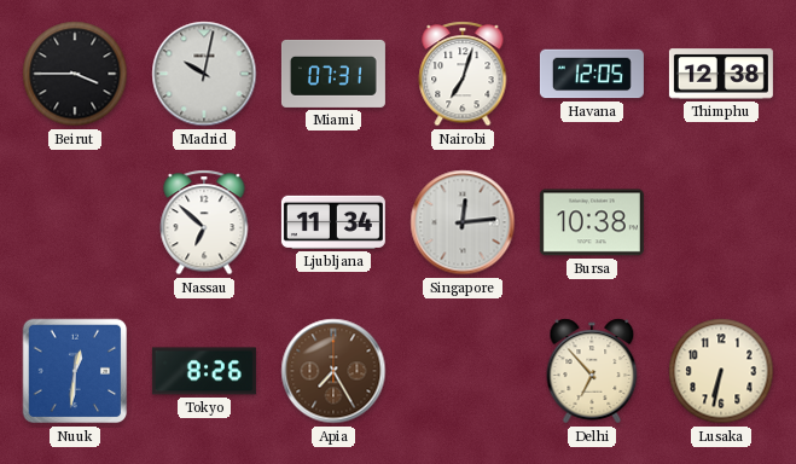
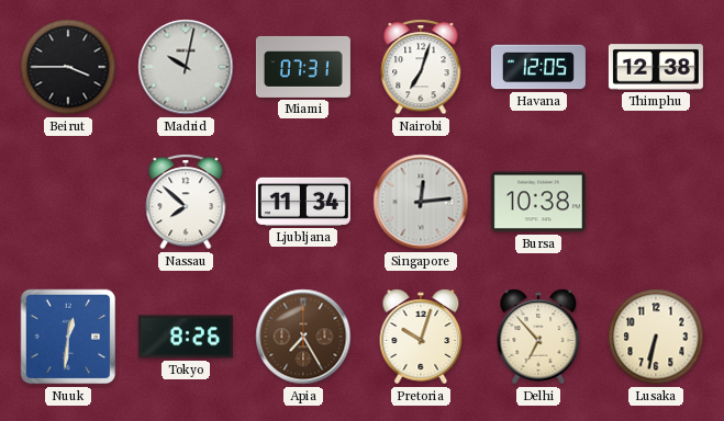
Nassau: 6:52 -> 7:52
Pretoria: none -> 10:03
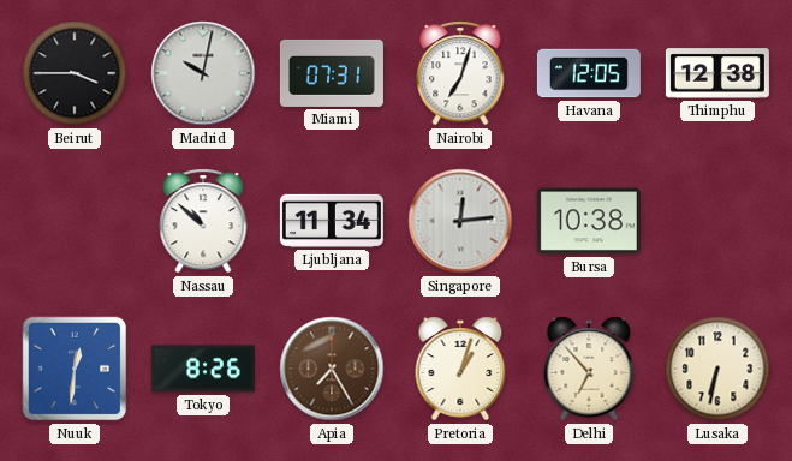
Nassau: 7:52 -> 10:52
Pretoria: 10:03 -> 1:03
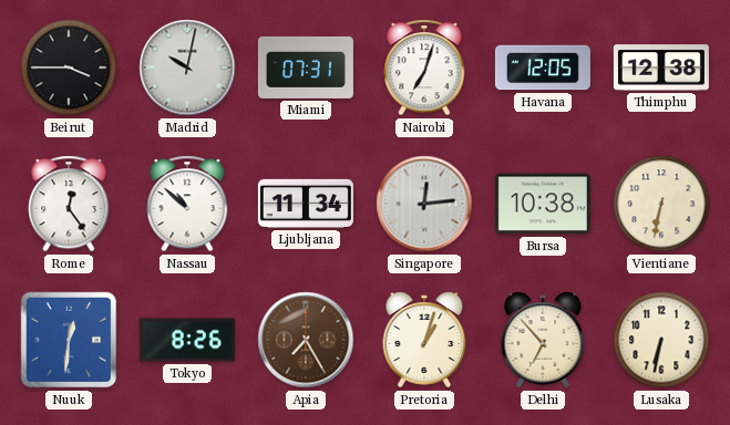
Rome: none -> 12:24
Vientiane: none -> 6:32
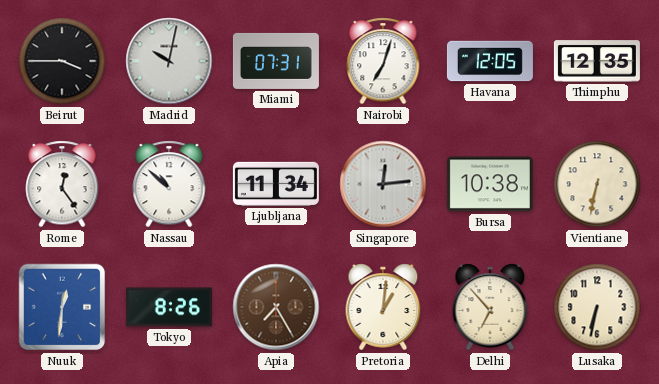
Thimphu: 12:38 -> 12:35
Pretoria: 1:03 -> 1:01
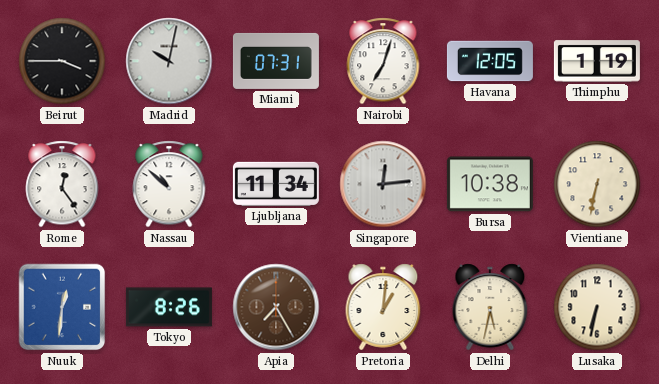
Thimphu: 12:35 -> 1:19
Delhi: 6:53 -> 5:32
